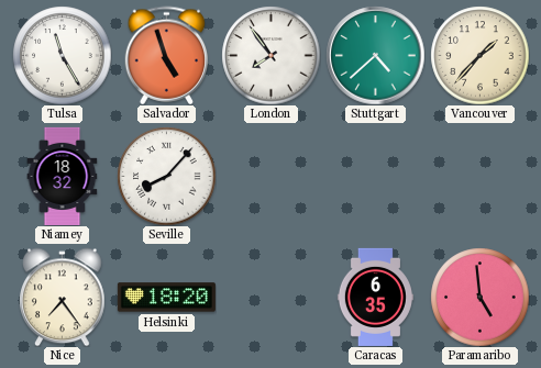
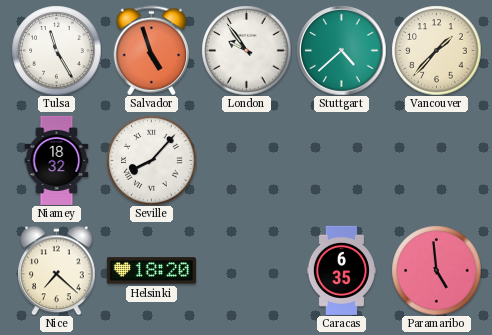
London: 7:54 -> 9:54
Nice: 7:24 -> 7:22
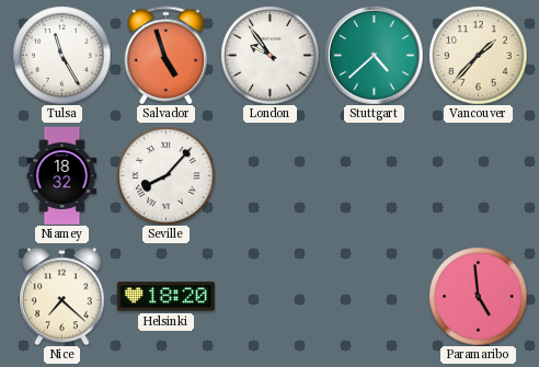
Caracas: 6:35 -> none
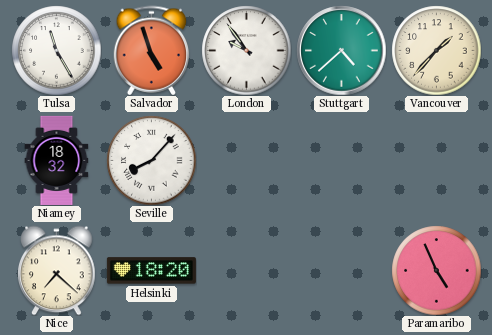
Paramaribo: 4:59 -> 4:56
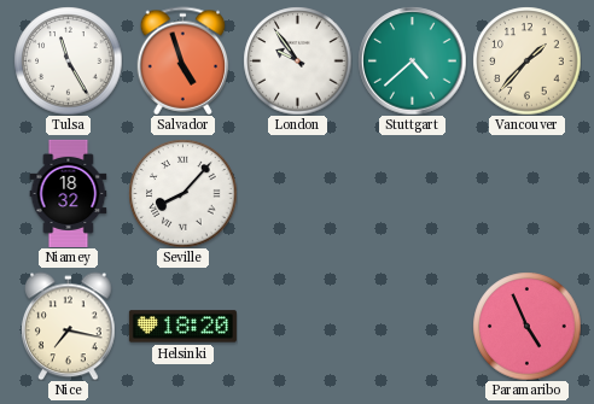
Nice: 7:22 -> 7:17
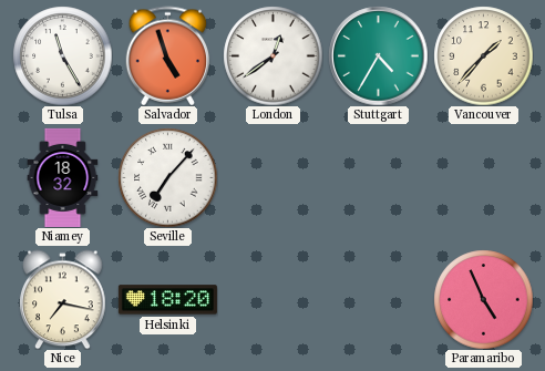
London: 9:54 -> 12:39
Stuttgart: 4:38 -> 4:35
Seville: 8:07 -> 7:07
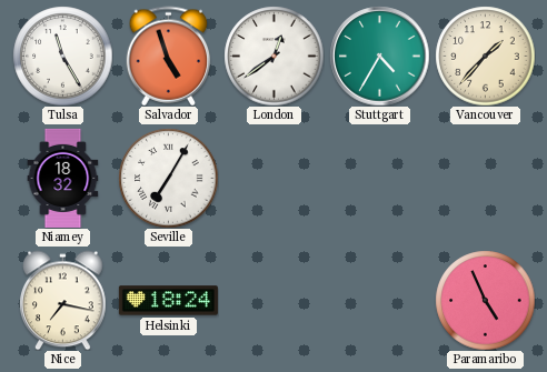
Seville: 7:07 -> 7:05
Helsinki: 18:20 -> 18:24
